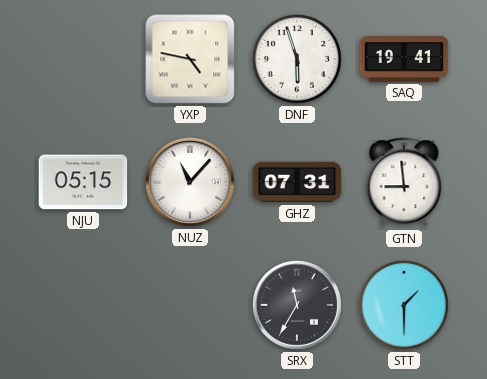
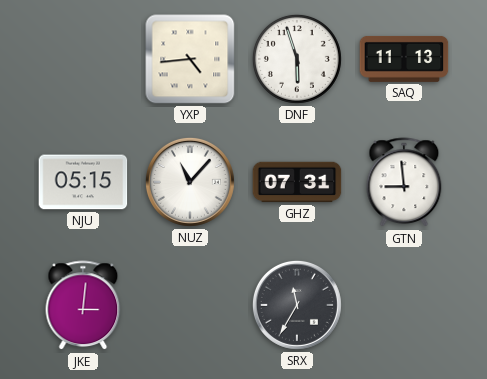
YXP: 4:47 -> 4:44
SAQ: 19:41 -> 11:13
JKE: none -> 3:01
STT: 1:30 -> none
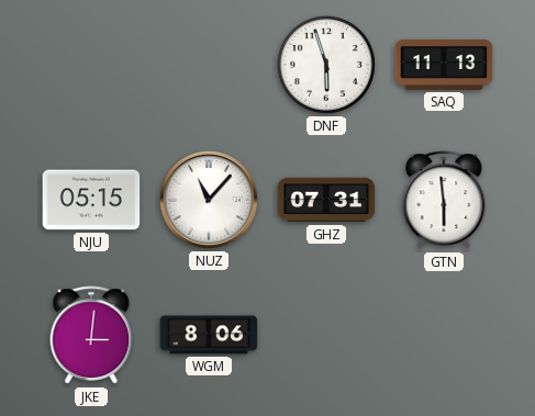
YXP: 4:44 -> none
GTN: 8:59 -> 5:59
WGM: none -> 8:06
SRX: 11:35 -> none
